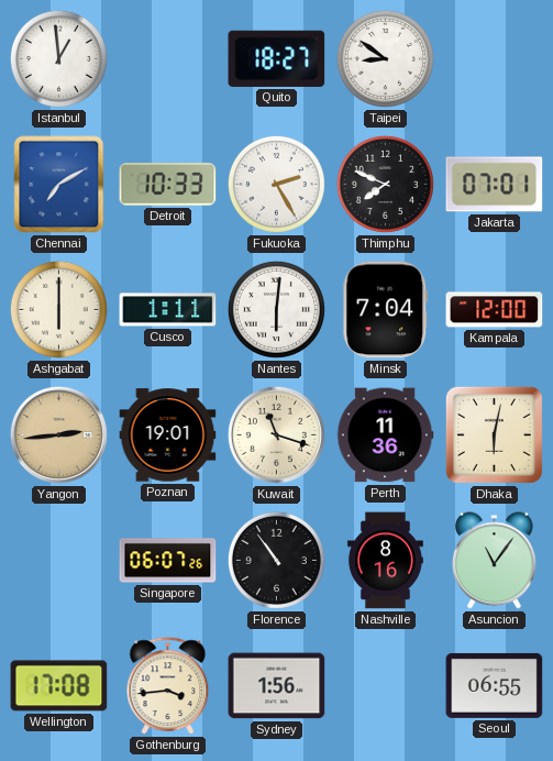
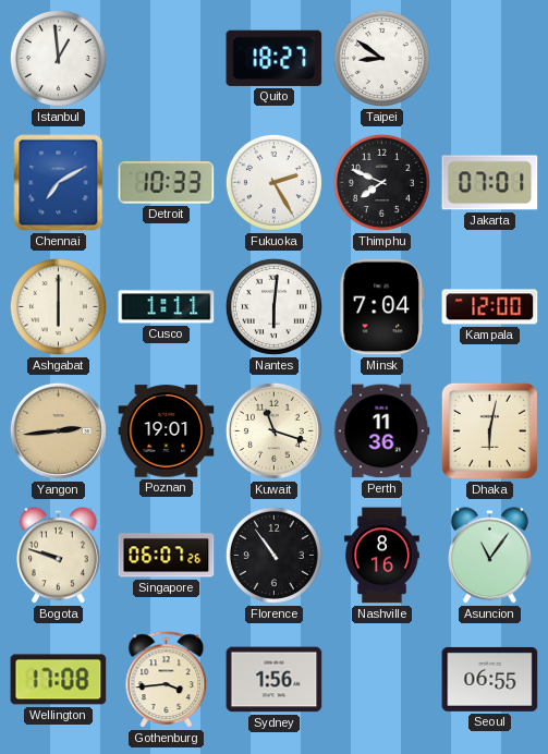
Bogota: none -> 9:48
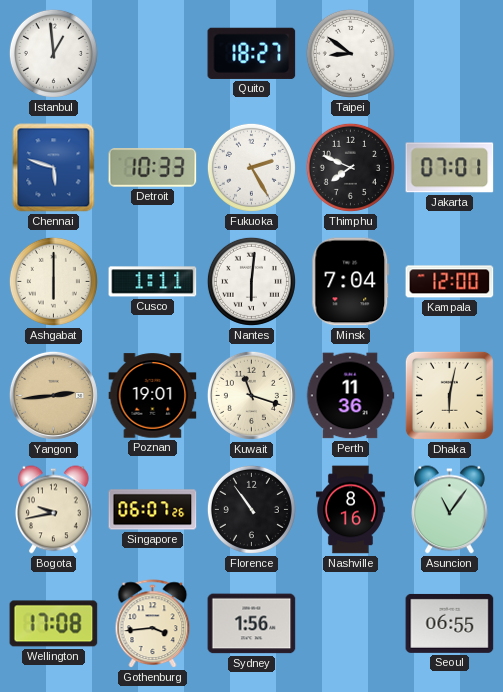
Chennai: 7:10 -> 5:48
Bogota: 9:48 -> 9:43
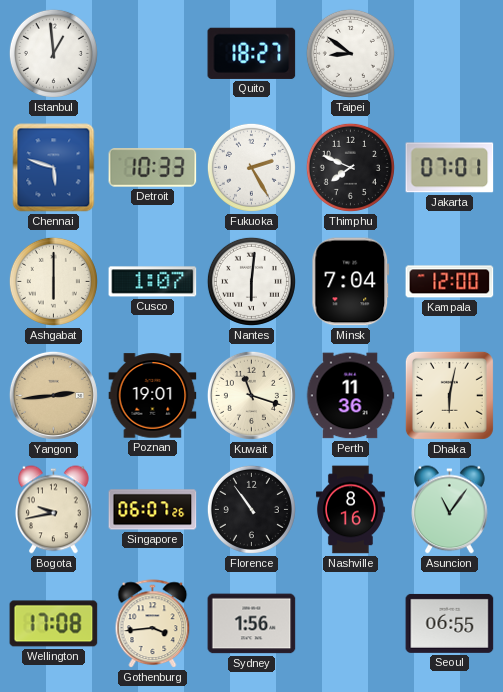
Cusco: 1:11 -> 1:07
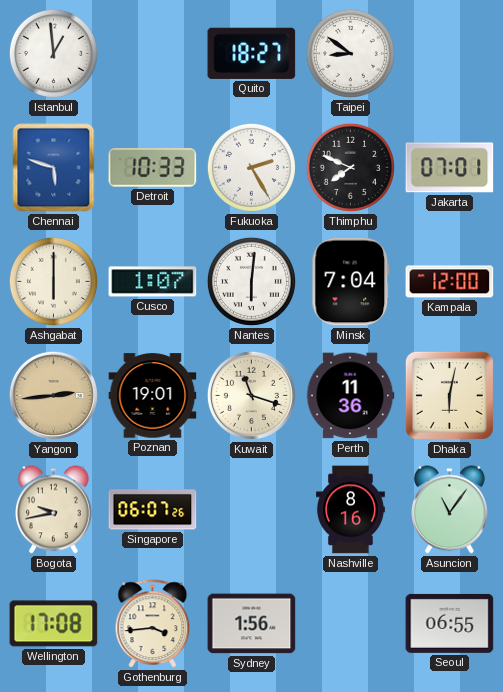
Florence: 10:54 -> none
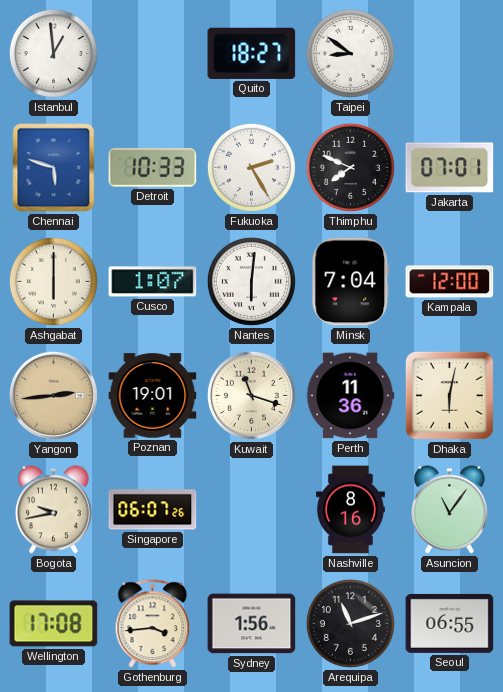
Arequipa: none -> 11:12
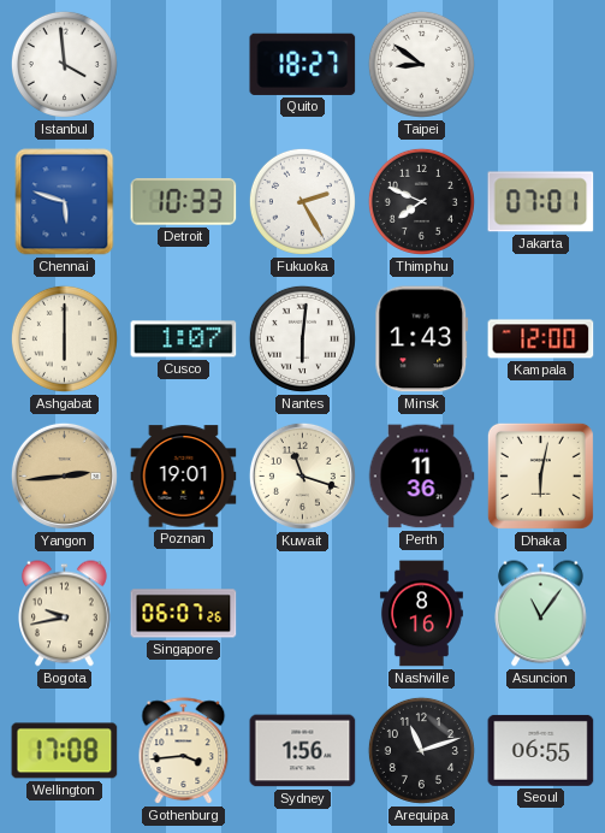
Istanbul: 12:59 -> 3:59
Minsk: 7:04 -> 1:43
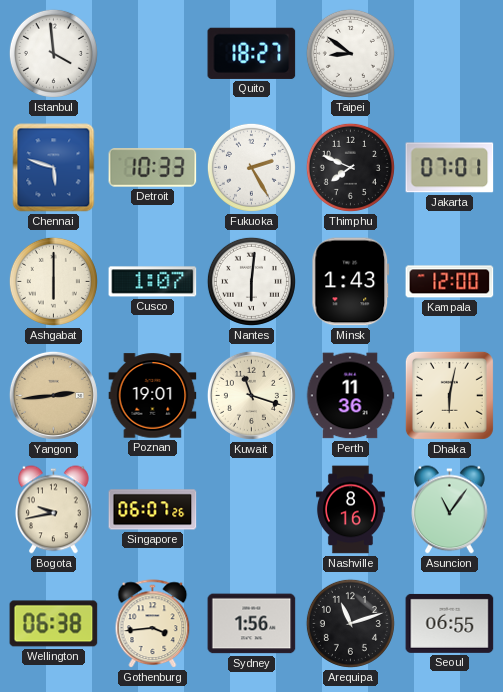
Wellington: 17:08 -> 06:38
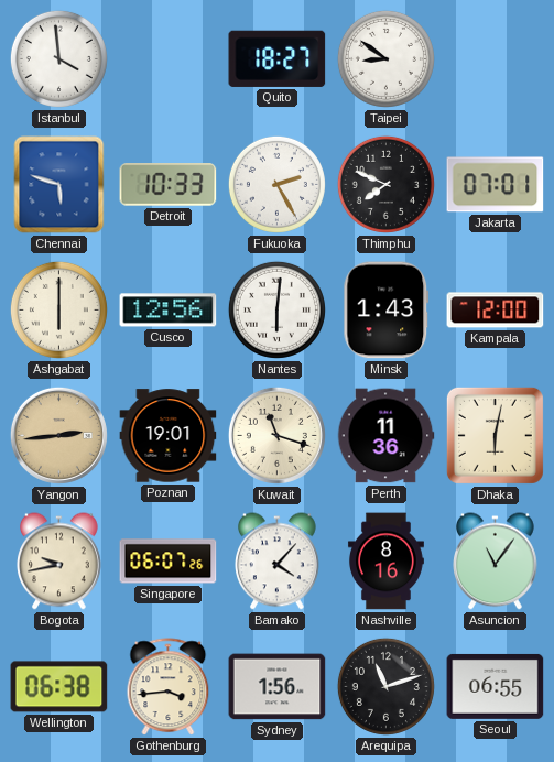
Cusco: 1:07 -> 12:56
Bamako: none -> 4:07
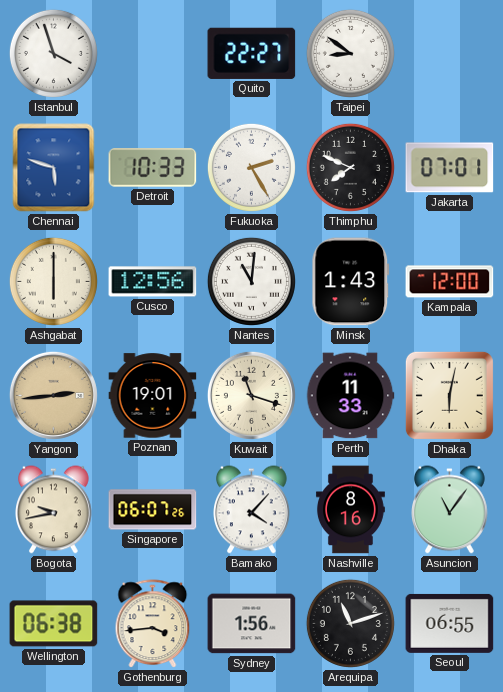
Istanbul: 3:59 -> 3:57
Quito: 18:27 -> 22:27
Nantes: 6:01 -> 11:01
Perth: 11:36 -> 11:33
